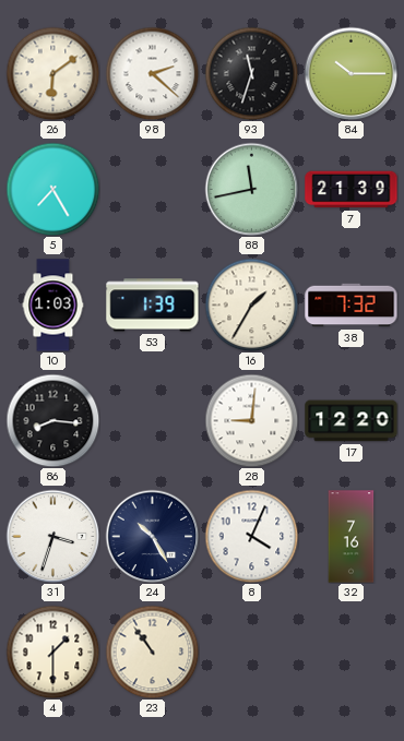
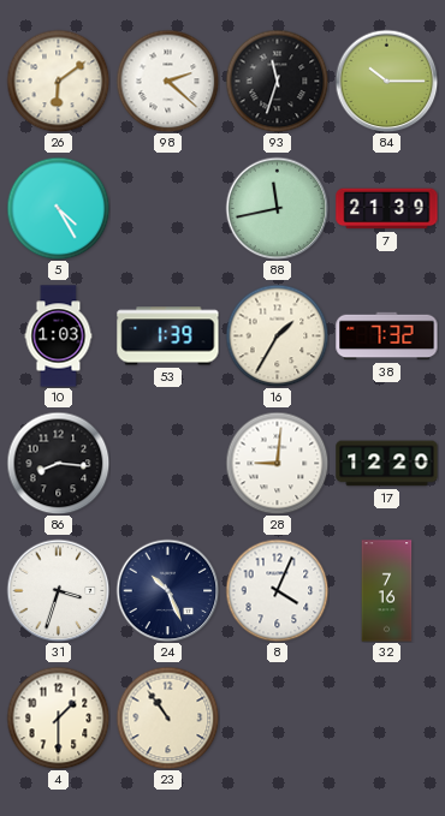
5: 7:25 -> 4:25
24: 10:25 -> 10:26
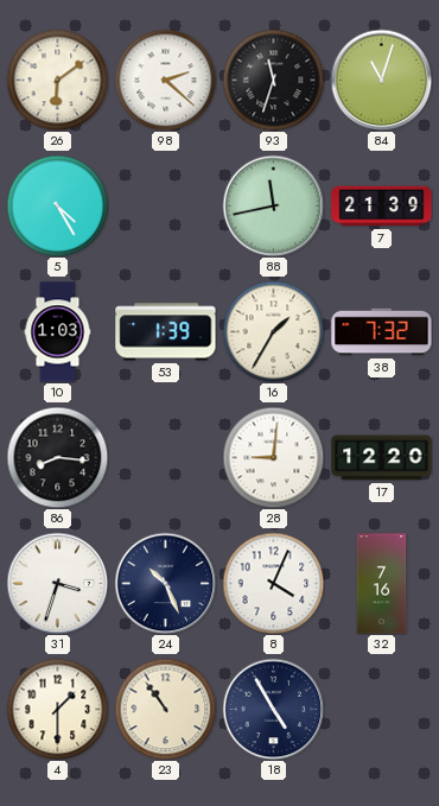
84: 10:15 -> 11:03
18: none -> 4:55
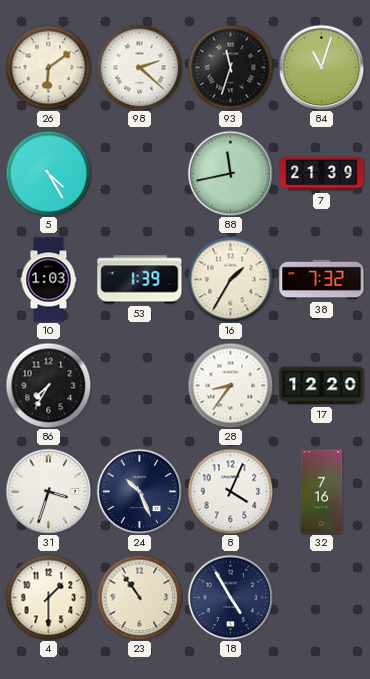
86: 8:16 -> 7:35
28: 9:01 -> 8:36
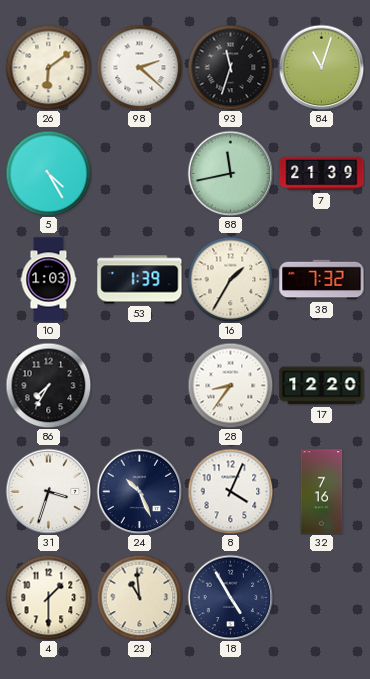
23: 10:54 -> 10:59
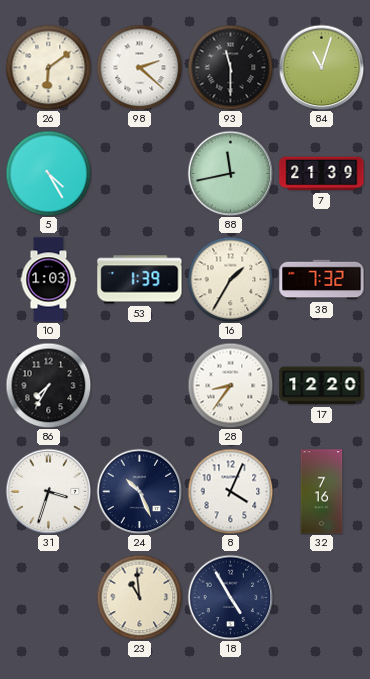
93: 11:33 -> 11:30
4: 1:30 -> none
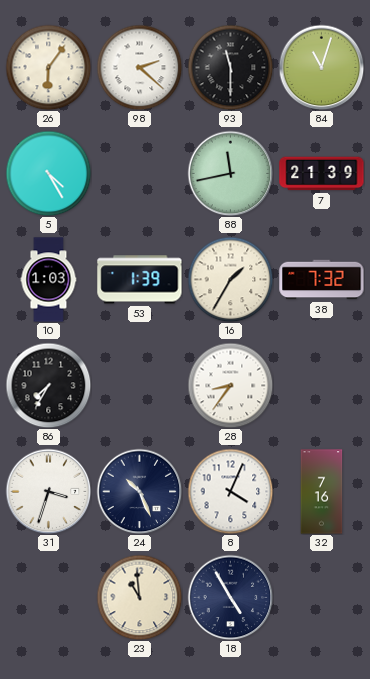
26: 6:09 -> 6:06
17: 12:20 -> none
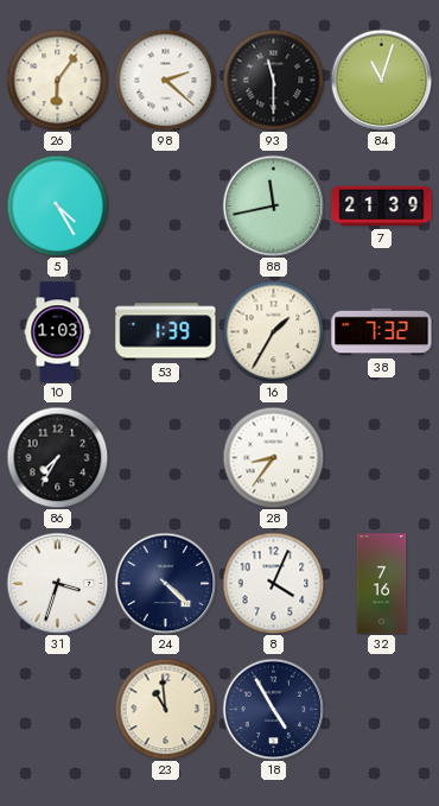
24: 10:26 -> 4:22
